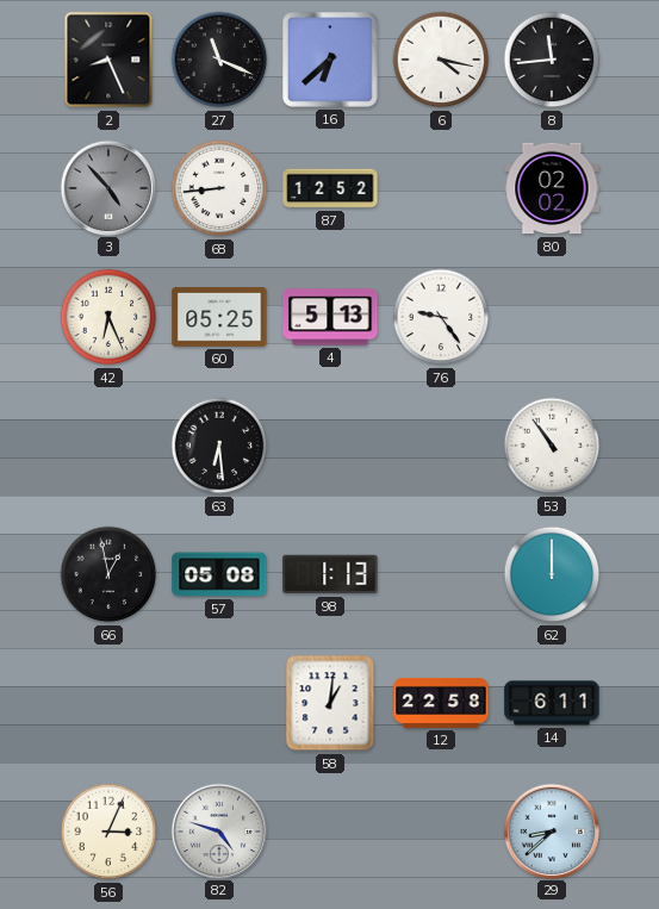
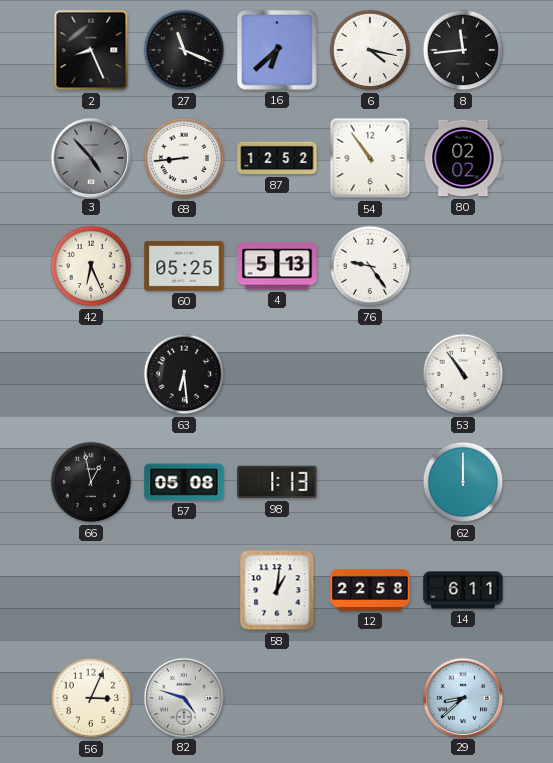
54: none -> 10:54
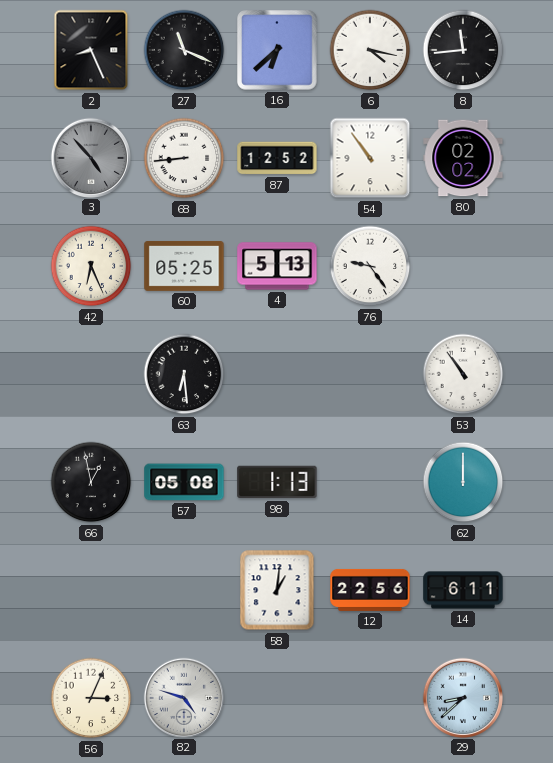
12: 22:58 -> 22:56
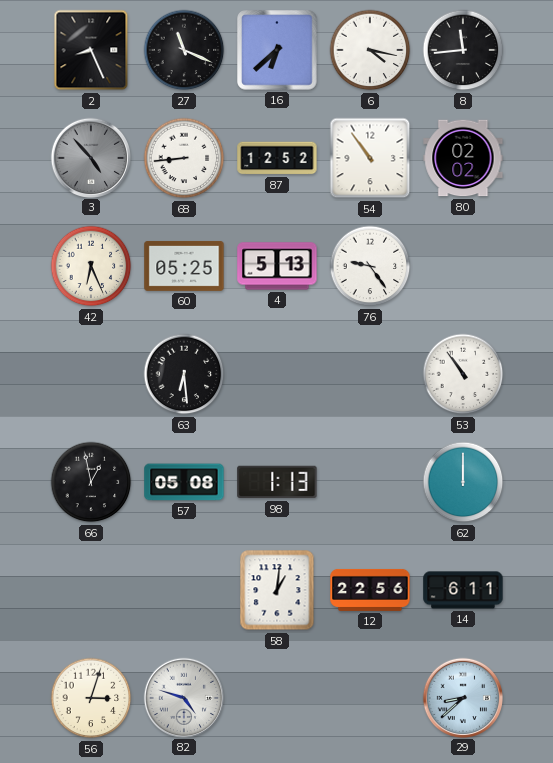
56: 3:04 -> 3:03
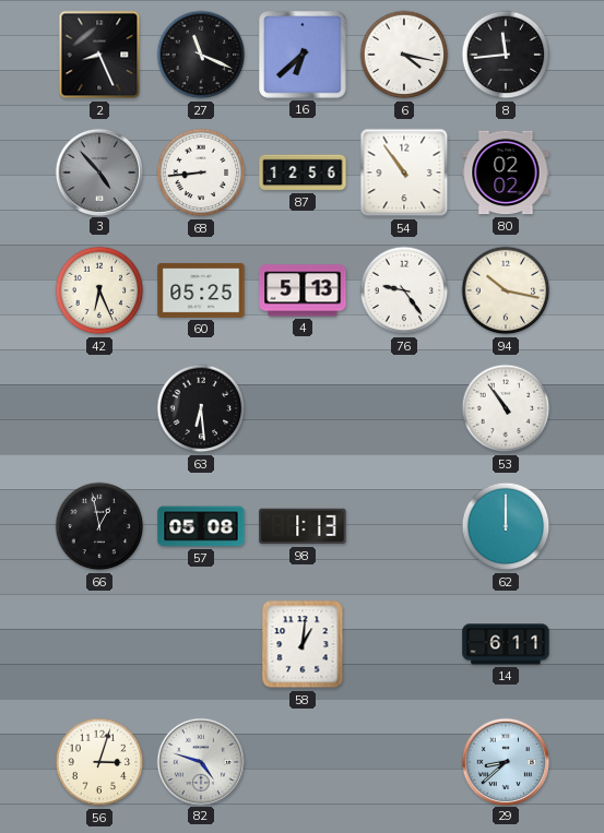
87: 12:52 -> 12:56
94: none -> 10:17
12: 22:56 -> none
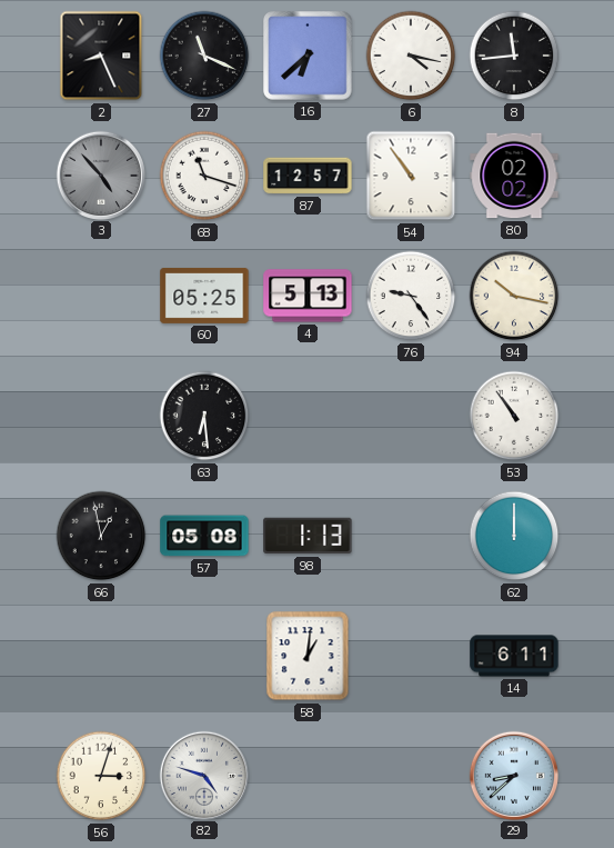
68: 8:44 -> 11:18
87: 12:56 -> 12:57
42: 6:26 -> none
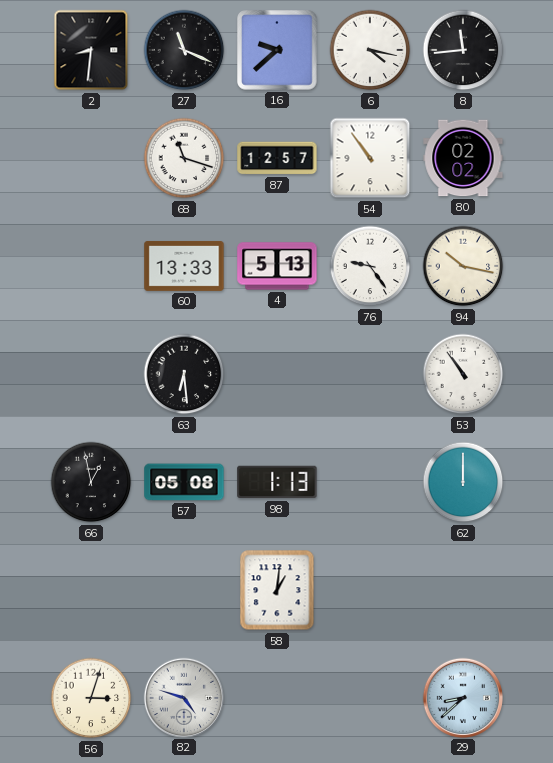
2: 8:26 -> 8:31
16: 6:38 -> 9:38
3: 4:53 -> none
60: 05:25 -> 13:33
14: 6:11 -> none
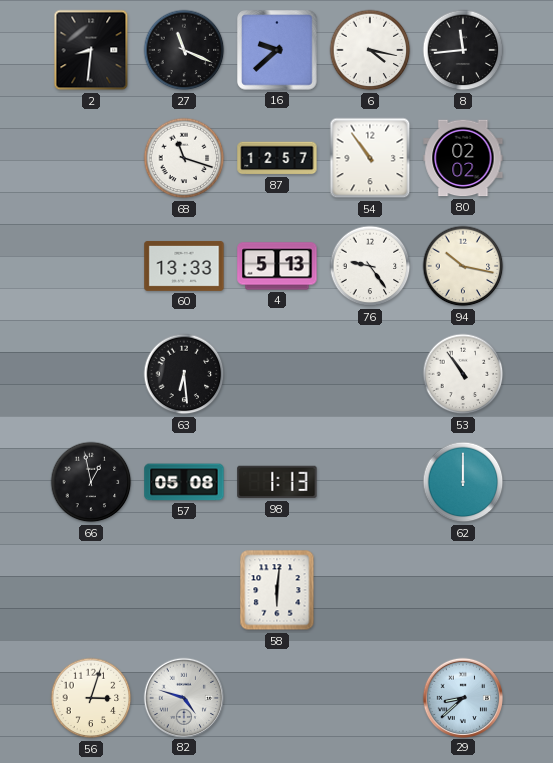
58: 1:01 -> 6:01
